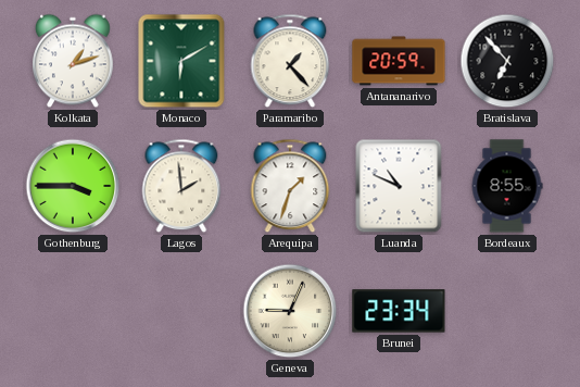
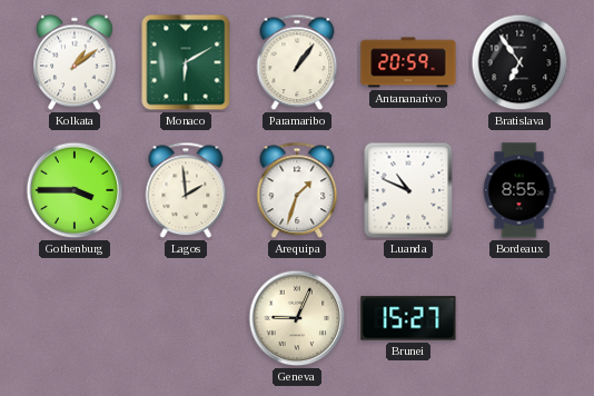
Kolkata: 1:12 -> 1:09
Paramaribo: 1:23 -> 1:06
Bratislava: 6:53 -> 6:54
Brunei: 23:34 -> 15:27
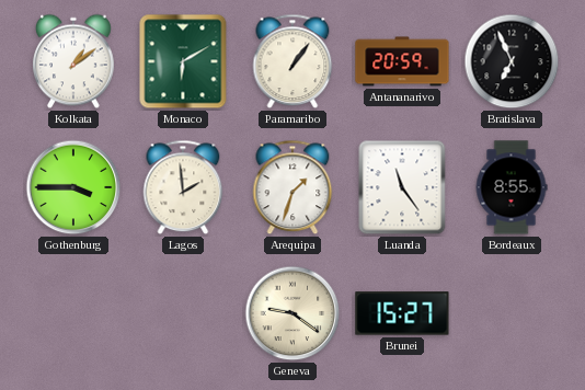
Bratislava: 6:54 -> 6:56
Luanda: 10:49 -> 11:24
Geneva: 9:04 -> 9:21
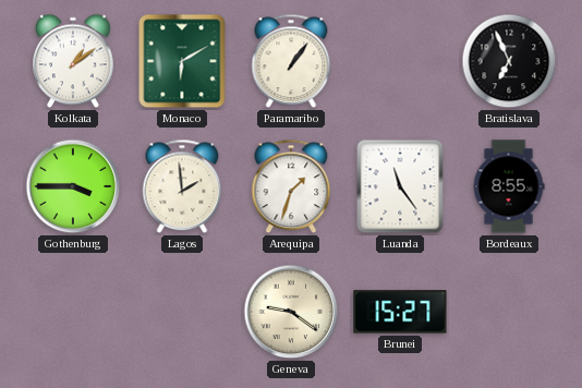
Antananarivo: 20:59 -> none
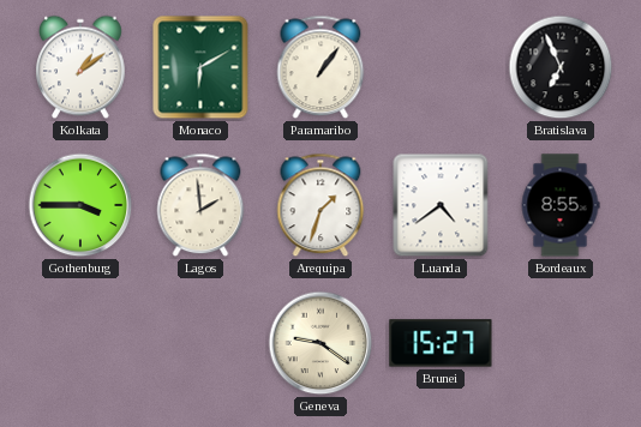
Luanda: 11:24 -> 4:39
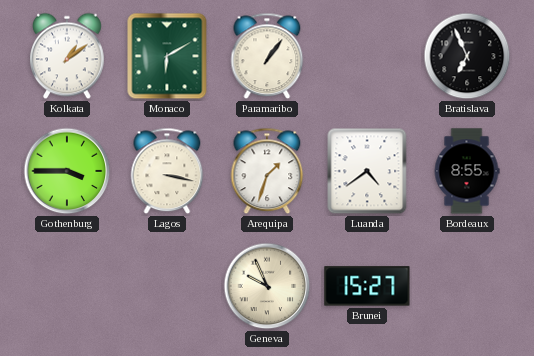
Lagos: 1:59 -> 3:17
Geneva: 9:21 -> 9:56
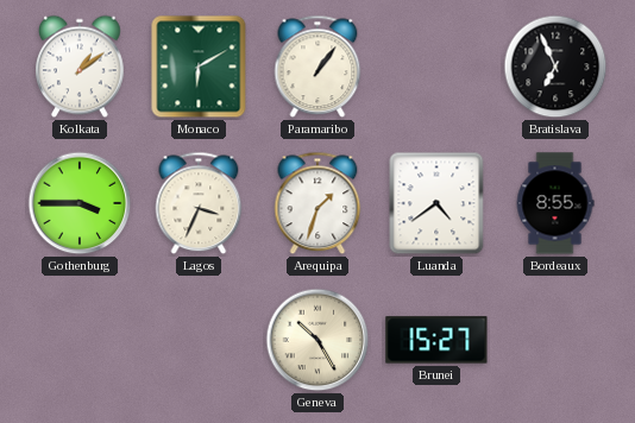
Lagos: 3:17 -> 3:34
Geneva: 9:56 -> 10:25
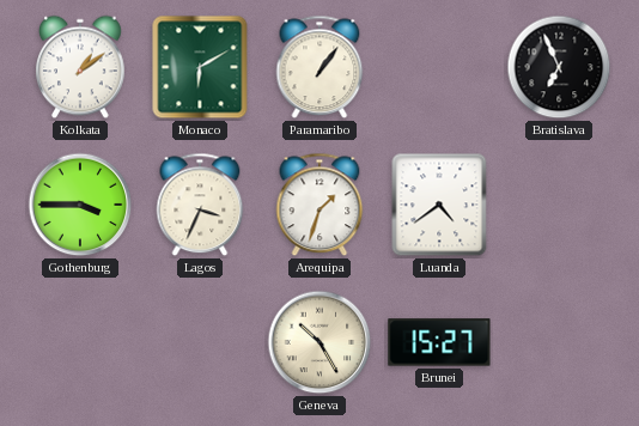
Bordeaux: 8:55 -> none
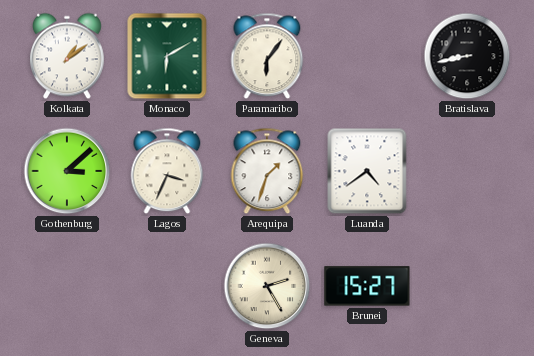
Paramaribo: 1:06 -> 6:06
Bratislava: 6:56 -> 8:43
Gothenburg: 3:45 -> 3:08
Geneva: 10:25 -> 2:25
